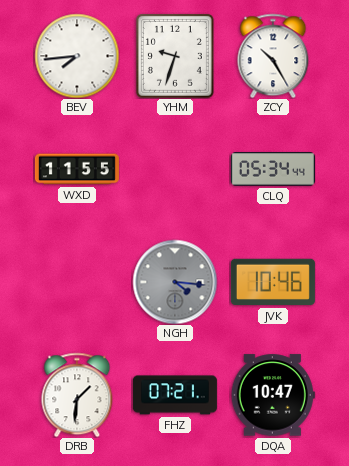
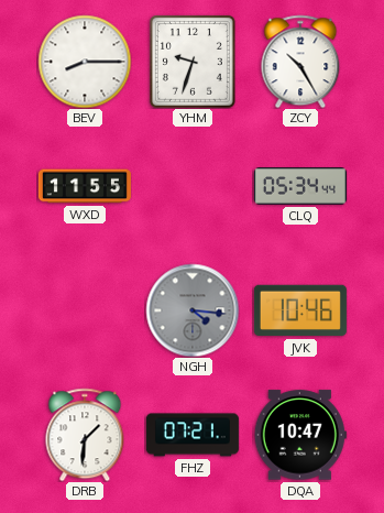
BEV: 7:44 -> 8:15
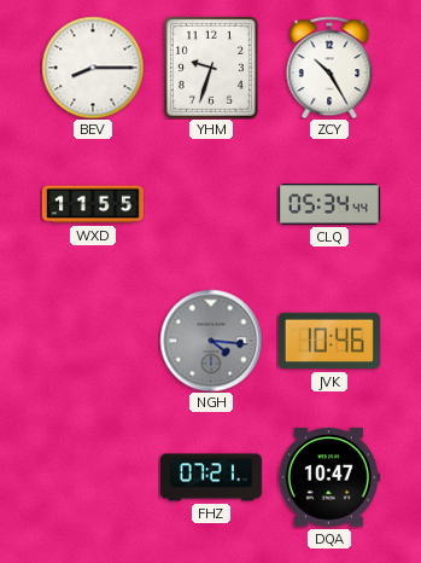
DRB: 1:31 -> none
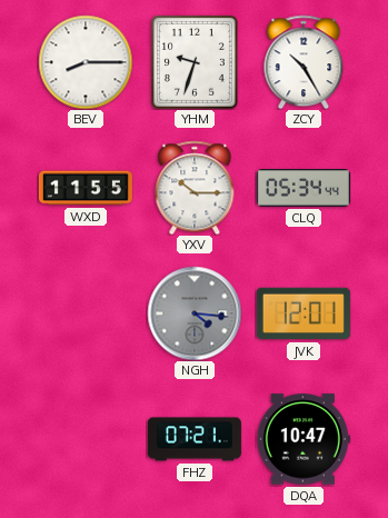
YXV: none -> 10:15
JVK: 10:46 -> 12:01
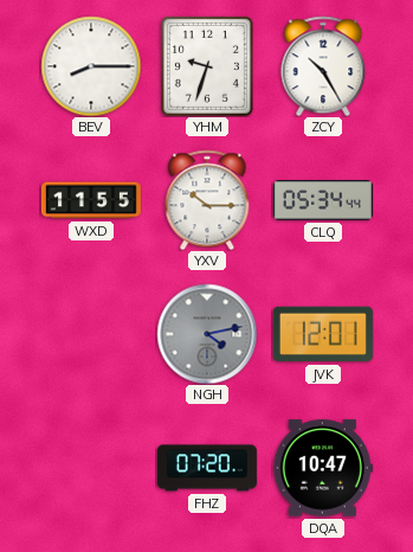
NGH: 4:16 -> 4:13
FHZ: 07:21 -> 07:20
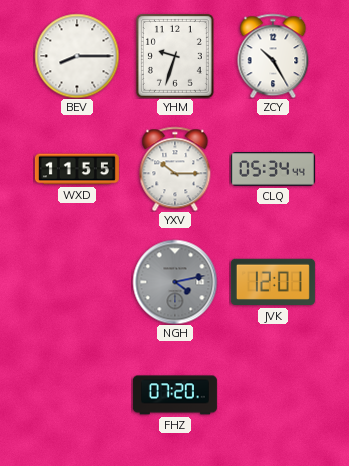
DQA: 10:47 -> none
